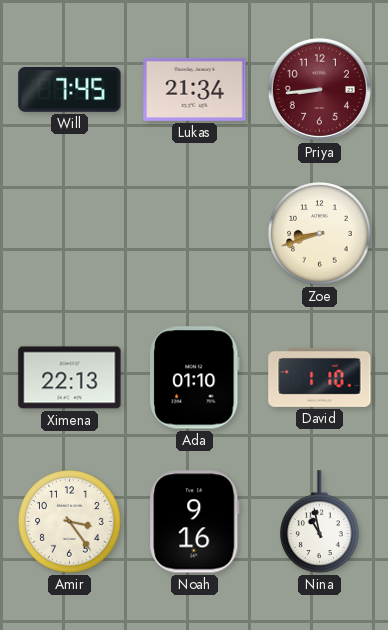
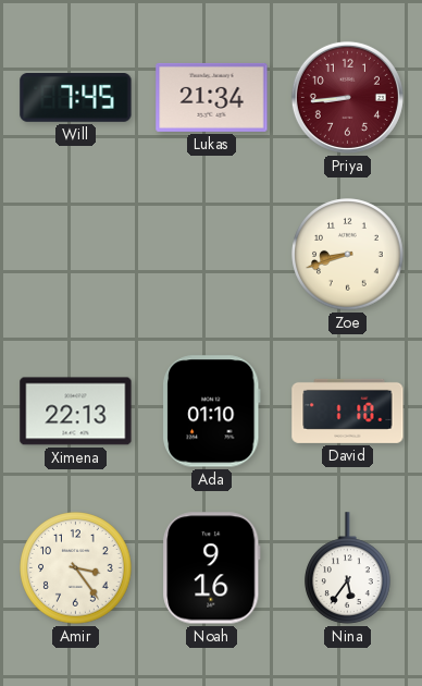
Nina: 10:58 -> 5:36
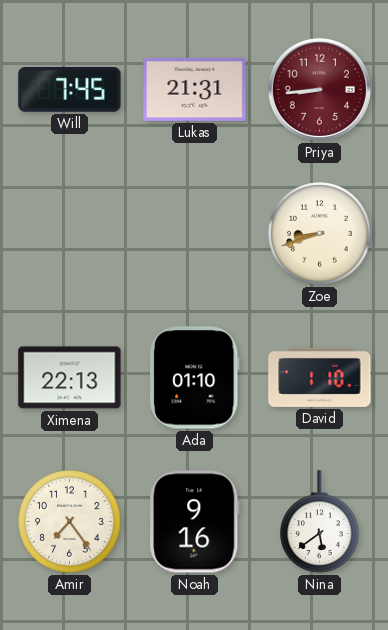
Lukas: 21:34 -> 21:31
Amir: 3:24 -> 7:24
Nina: 5:36 -> 5:39
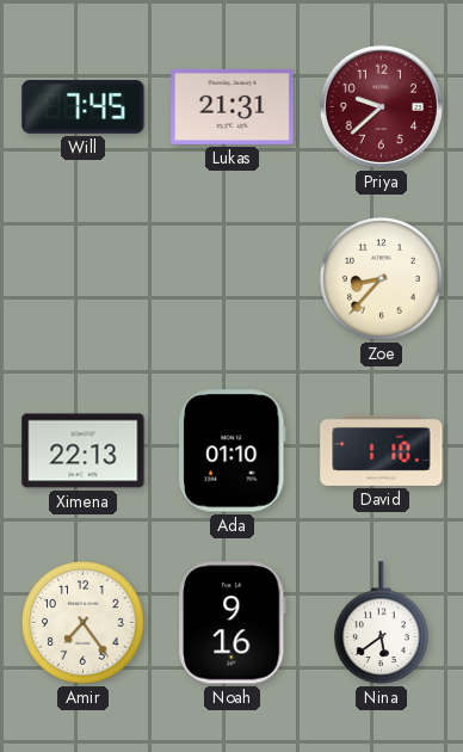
Priya: 8:44 -> 9:38
Zoe: 8:42 -> 8:37
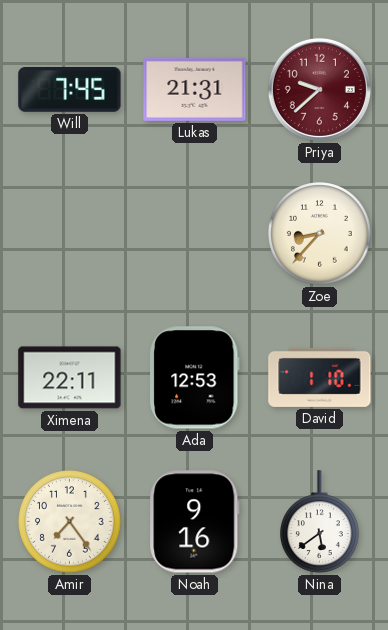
Ximena: 22:13 -> 22:11
Ada: 01:10 -> 12:53
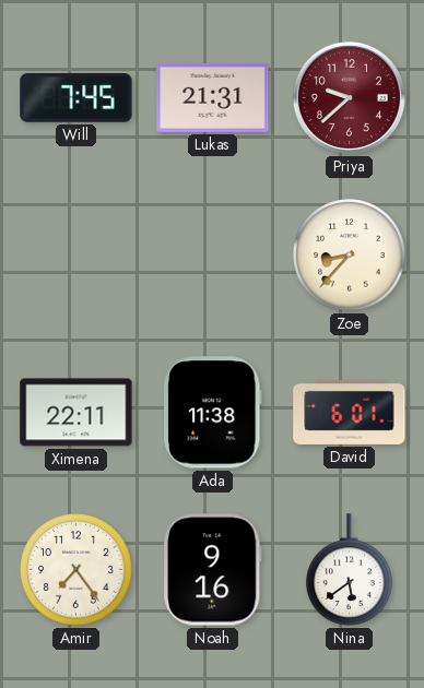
Ada: 12:53 -> 11:38
David: 1:10 -> 6:01
